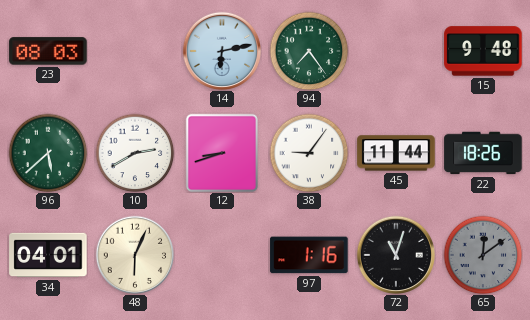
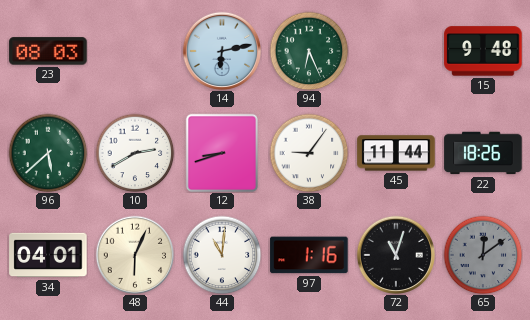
94: 7:24 -> 6:26
44: none -> 11:01
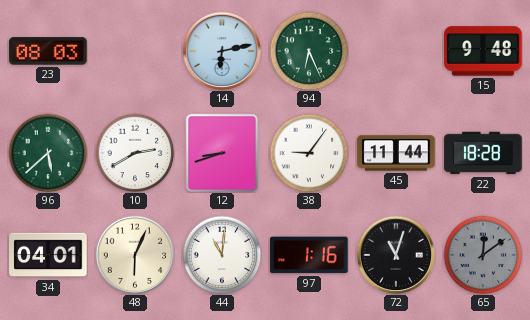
22: 18:26 -> 18:28
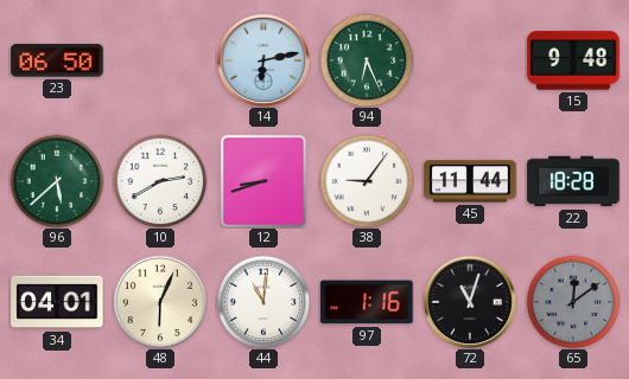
23: 08:03 -> 06:50
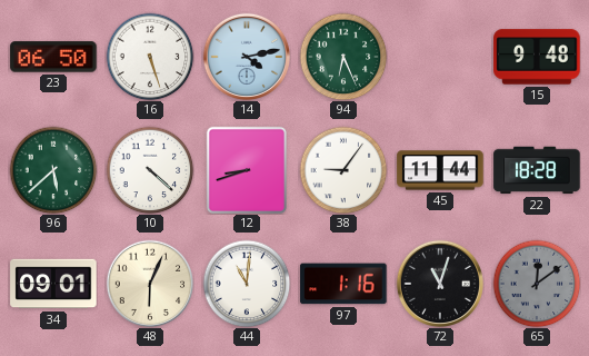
16: none -> 5:27
14: 6:13 -> 4:13
10: 2:40 -> 4:22
34: 04:01 -> 09:01
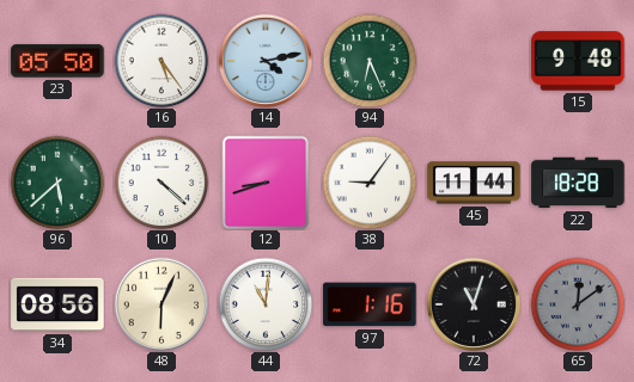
23: 06:50 -> 05:50
16: 5:27 -> 5:24
34: 09:01 -> 08:56
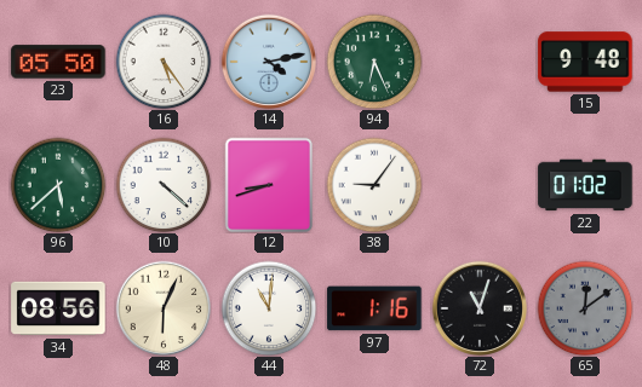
45: 11:44 -> none
22: 18:28 -> 01:02
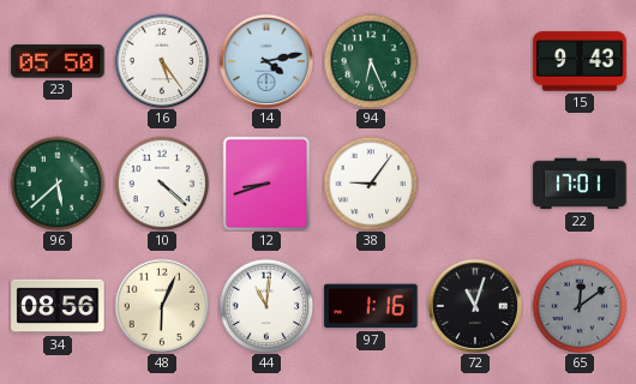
15: 9:48 -> 9:43
22: 01:02 -> 17:01
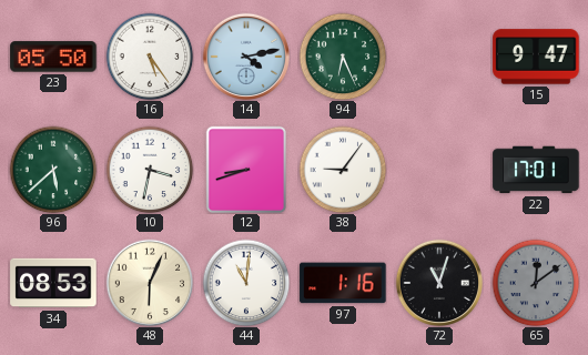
15: 9:43 -> 9:47
10: 4:22 -> 3:32
34: 08:56 -> 08:53
